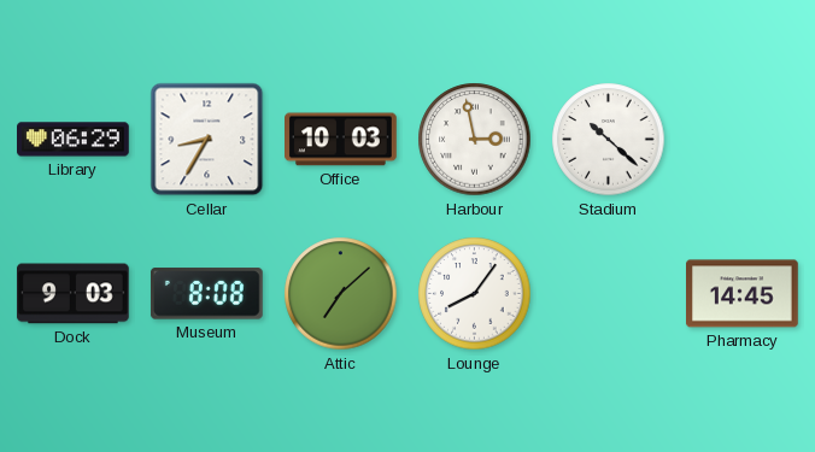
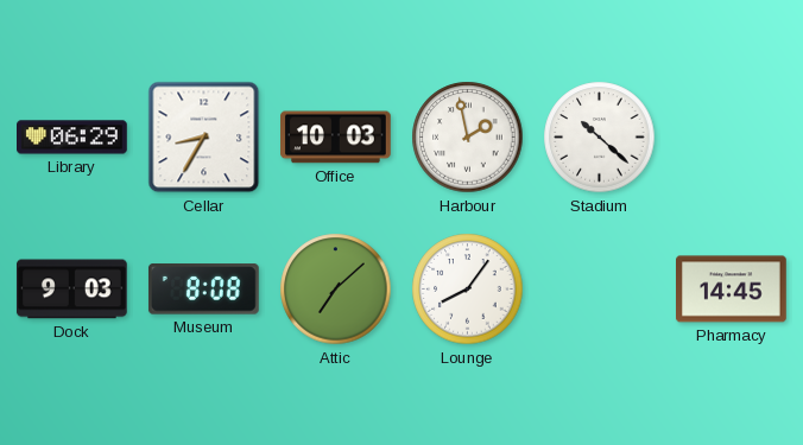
Harbour: 2:58 -> 1:58
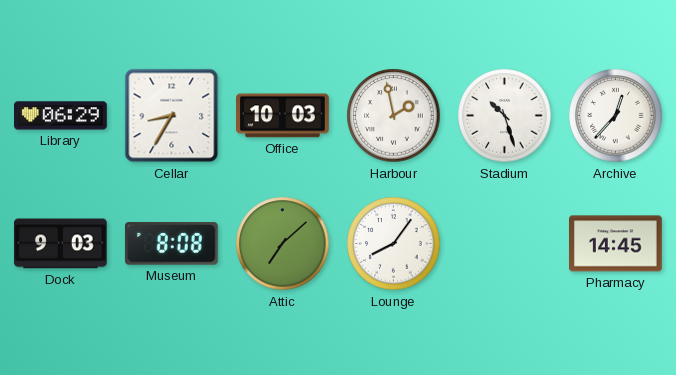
Stadium: 10:22 -> 10:27
Archive: none -> 12:37
